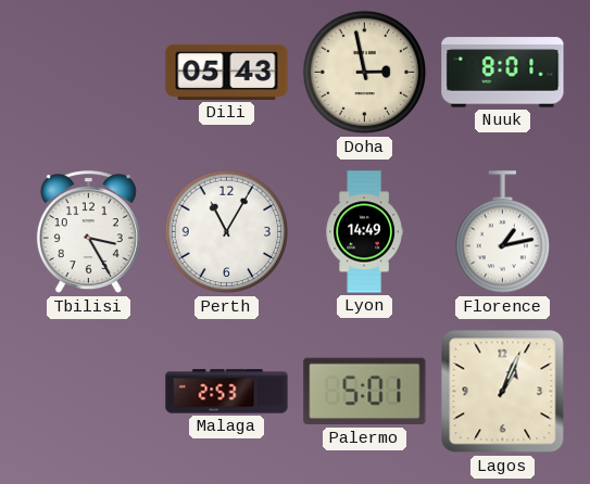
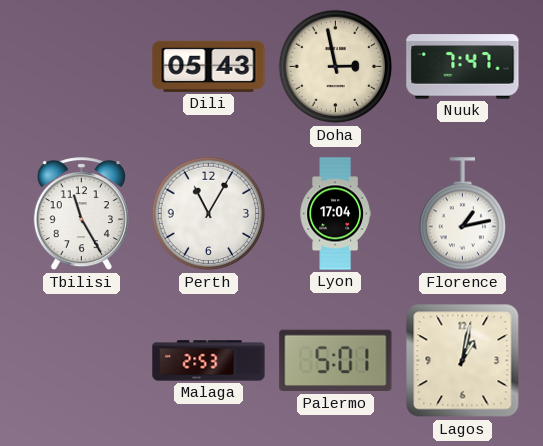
Nuuk: 8:01 -> 7:47
Tbilisi: 3:25 -> 11:25
Lyon: 14:49 -> 17:04
Lagos: 1:04 -> 1:02
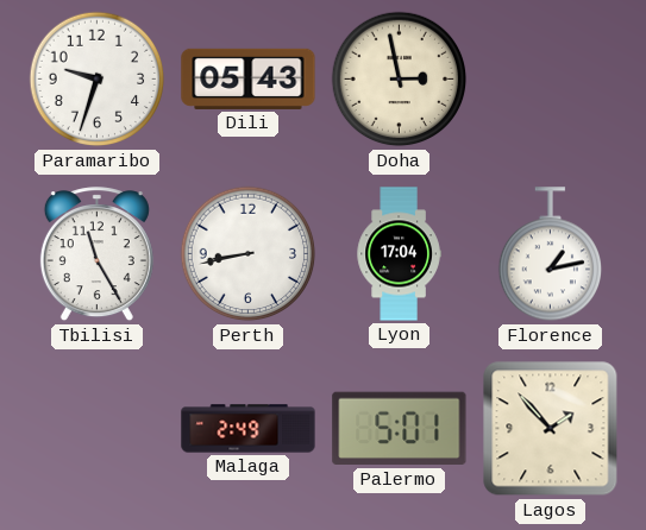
Paramaribo: none -> 9:33
Nuuk: 7:47 -> none
Perth: 11:05 -> 8:43
Malaga: 2:53 -> 2:49
Lagos: 1:02 -> 1:53
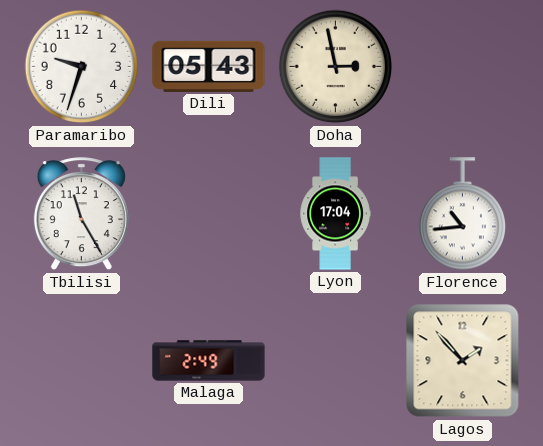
Perth: 8:43 -> none
Florence: 1:13 -> 10:44
Palermo: 5:01 -> none
